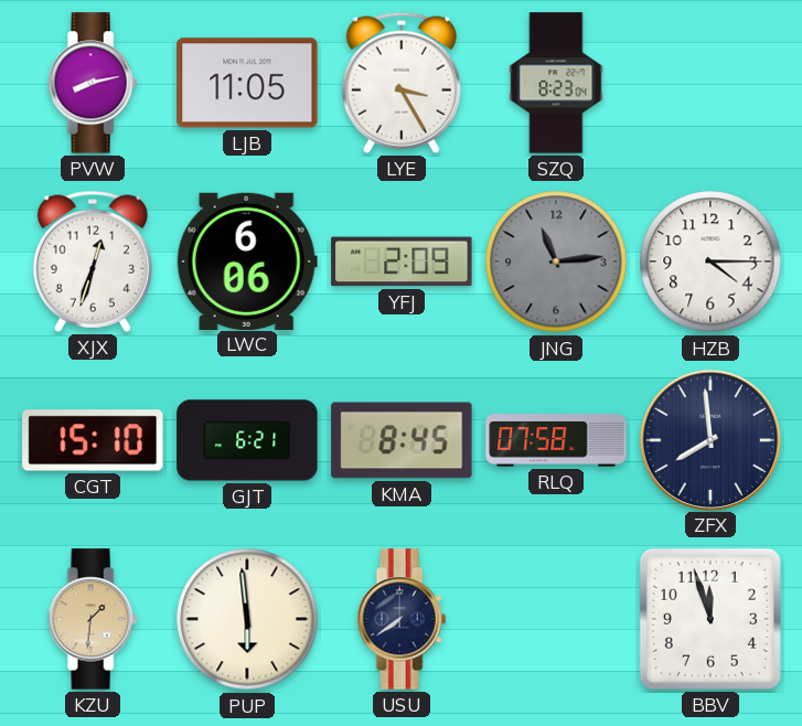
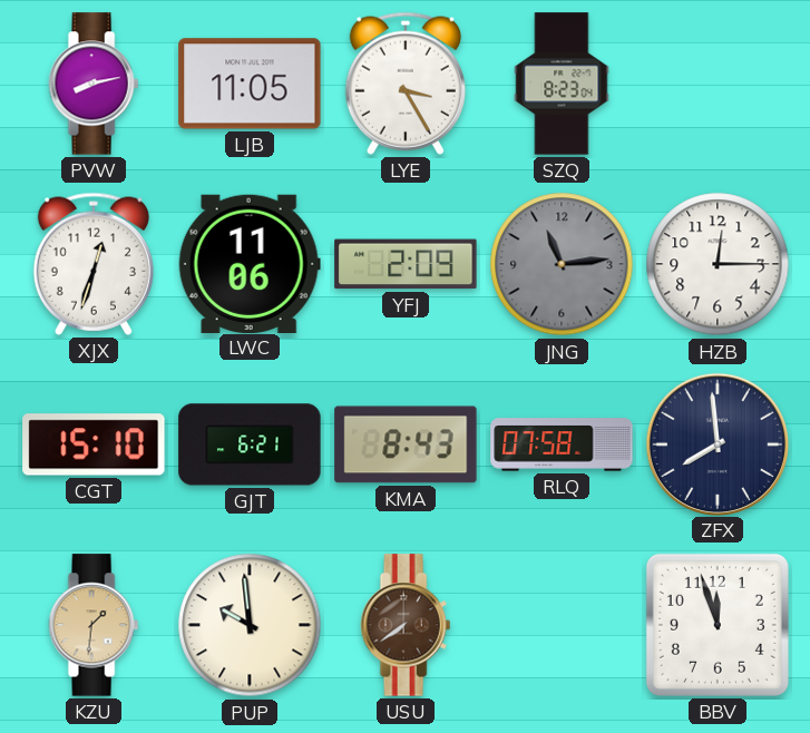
LWC: 6:06 -> 11:06
HZB: 4:15 -> 12:15
KMA: 8:45 -> 8:43
PUP: 5:59 -> 9:59
USU dial: navy -> brown
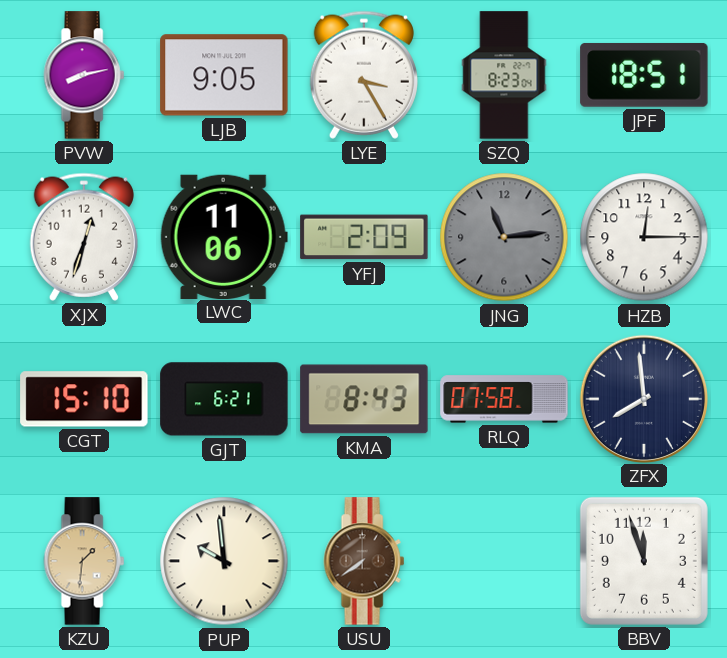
LJB: 11:05 -> 9:05
JPF: none -> 18:51
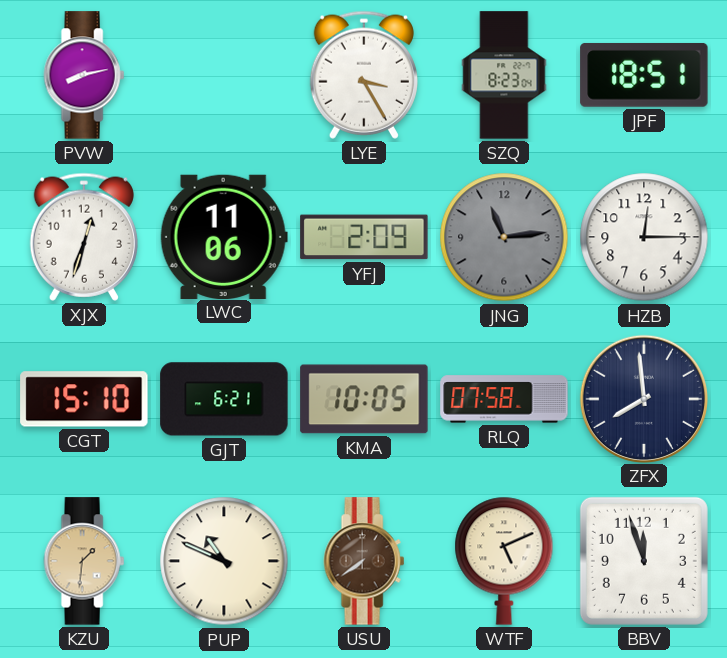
LJB: 9:05 -> none
KMA: 8:43 -> 10:05
PUP: 9:59 -> 10:49
WTF: none -> 5:11
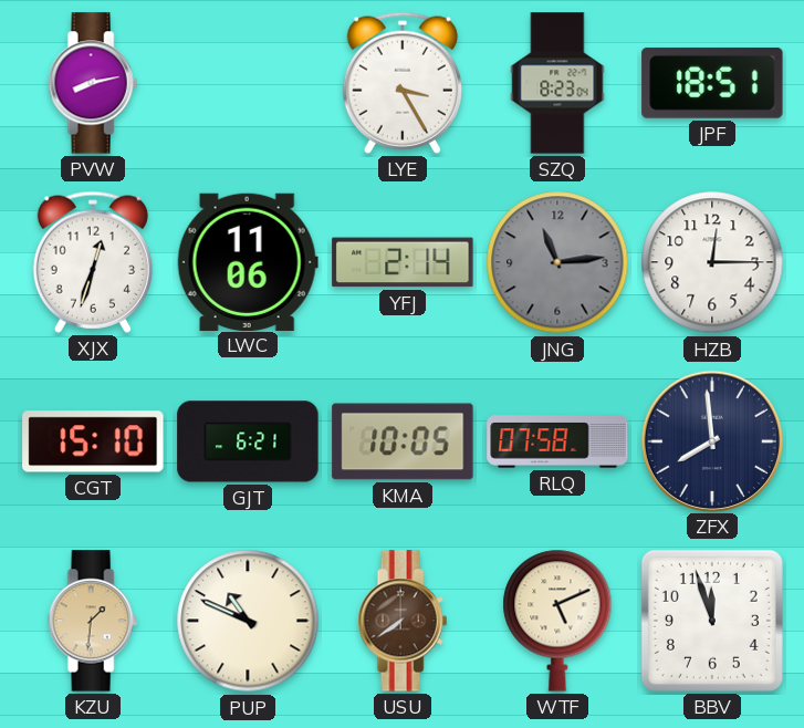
YFJ: 2:09 -> 2:14
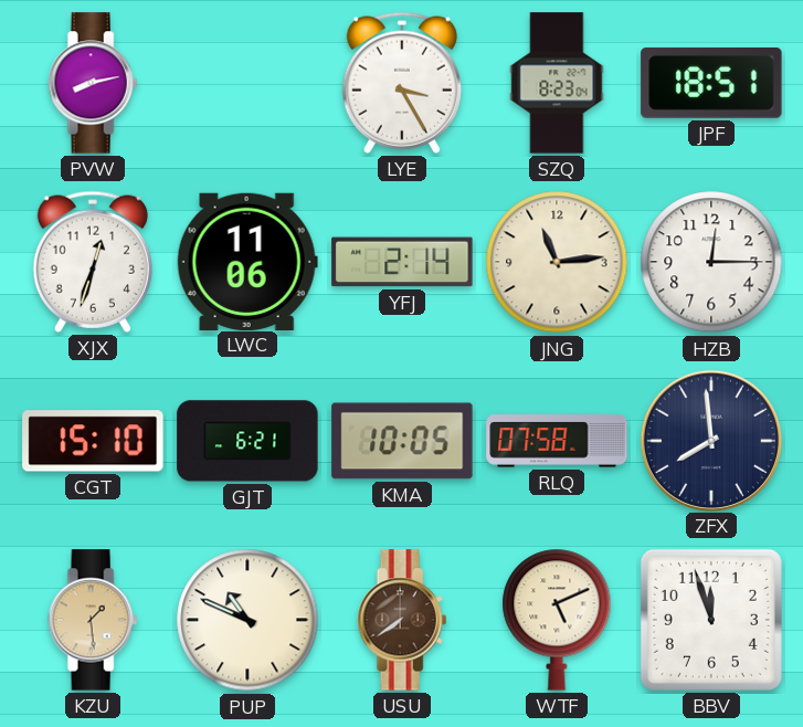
JNG dial: grey -> cream
KZU: 1:31 -> 1:29
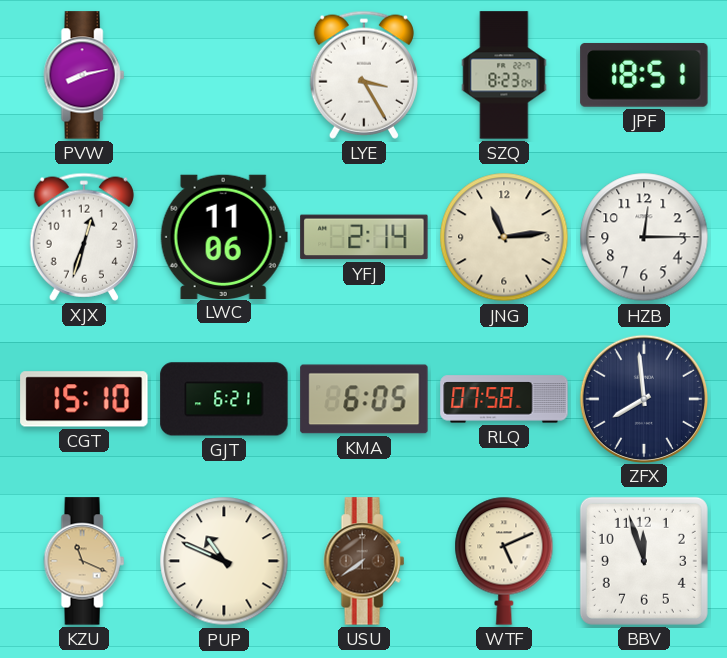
KMA: 10:05 -> 6:05
KZU: 1:29 -> 11:19
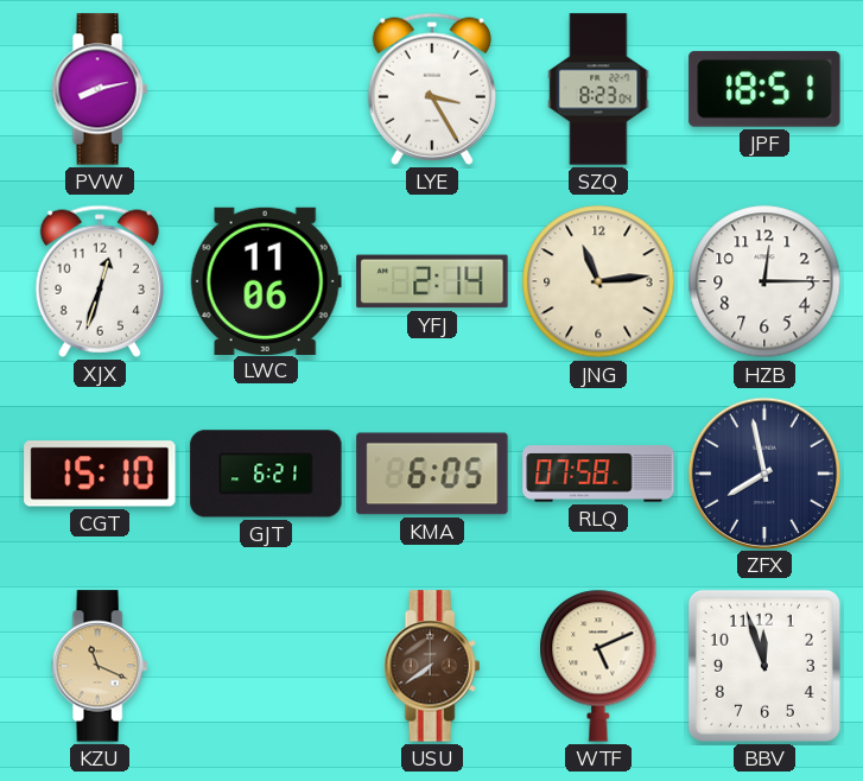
ZFX: 7:59 -> 7:58
PUP: 10:49 -> none
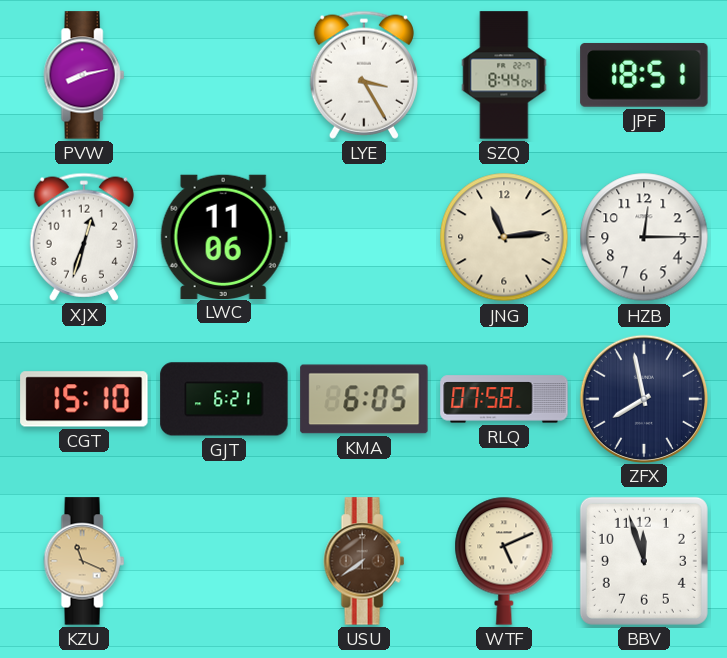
SZQ: 8:23 -> 8:44
YFJ: 2:14 -> none
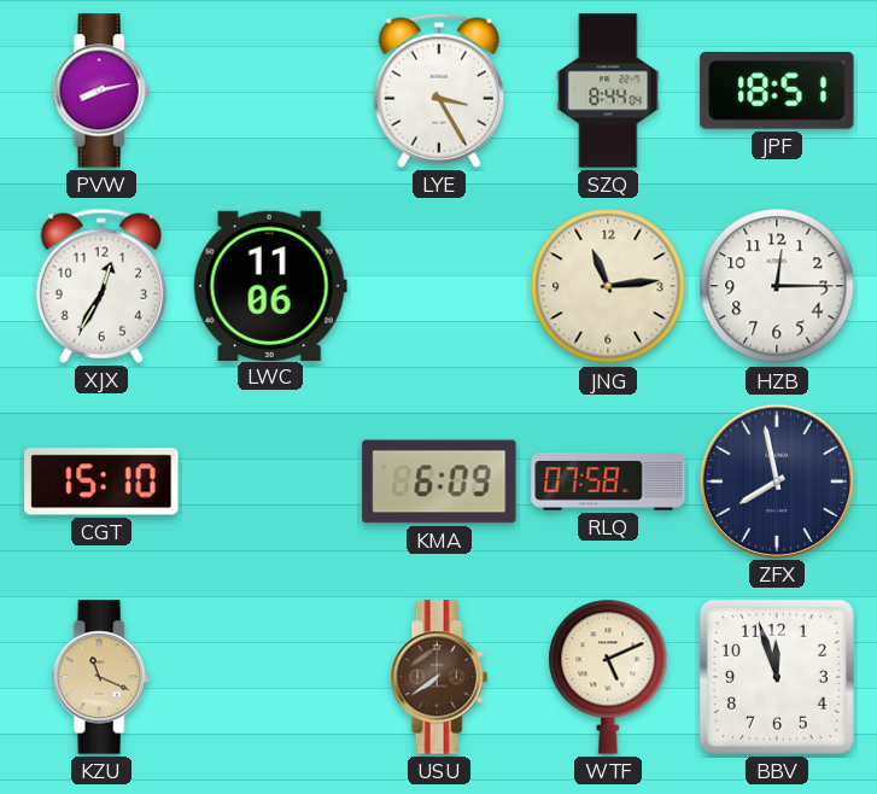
XJX: 12:33 -> 12:35
GJT: 6:21 -> none
KMA: 6:05 -> 6:09
